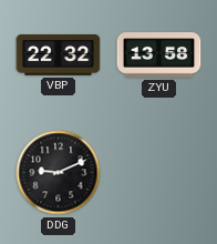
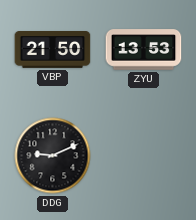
VBP: 22:32 -> 21:50
ZYU: 13:58 -> 13:53
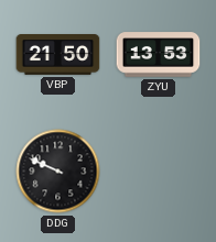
DDG: 9:11 -> 9:49
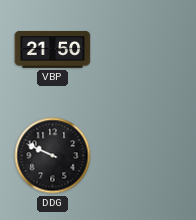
ZYU: 13:53 -> none
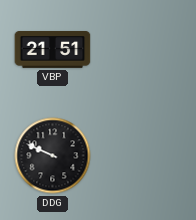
VBP: 21:50 -> 21:51
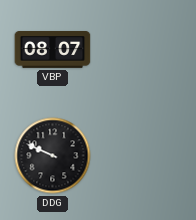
VBP: 21:51 -> 08:07
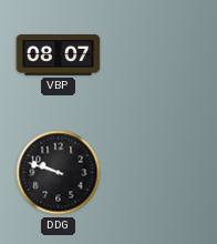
DDG: 9:49 -> 9:48
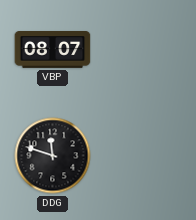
DDG: 9:48 -> 11:48
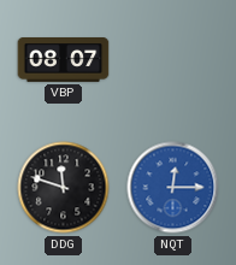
NQT: none -> 12:15
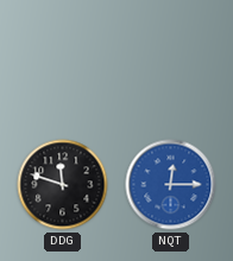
VBP: 08:07 -> none
